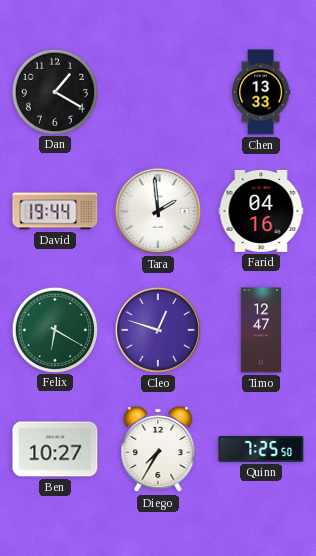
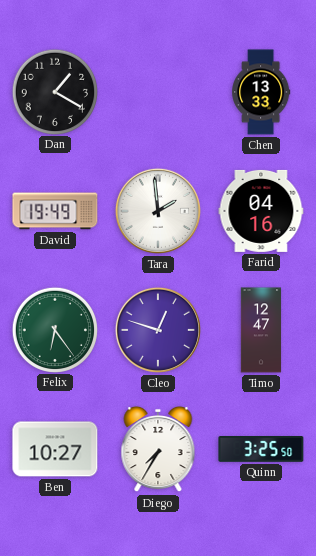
David: 19:44 -> 19:49
Felix: 6:20 -> 6:24
Quinn: 7:25 -> 3:25
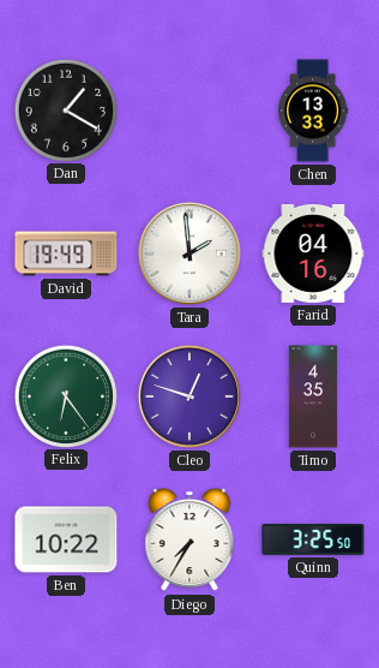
Timo: 12:47 -> 4:35
Ben: 10:27 -> 10:22
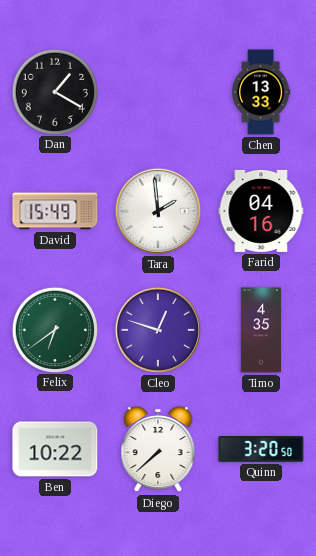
David: 19:49 -> 15:49
Felix: 6:24 -> 6:39
Diego: 7:35 -> 7:38
Quinn: 3:25 -> 3:20
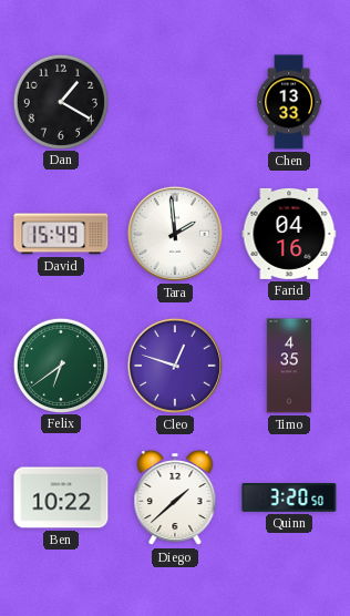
Diego: 7:38 -> 1:38
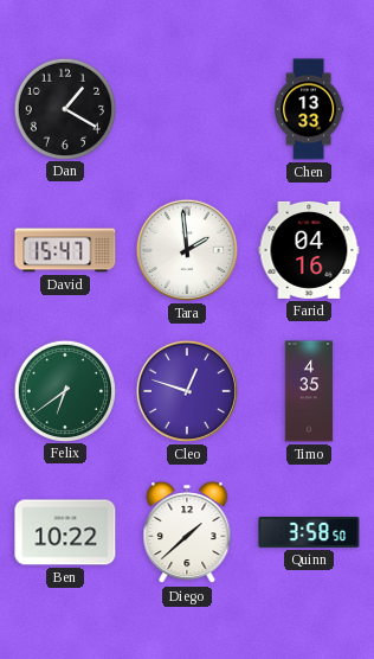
David: 15:49 -> 15:47
Quinn: 3:20 -> 3:58
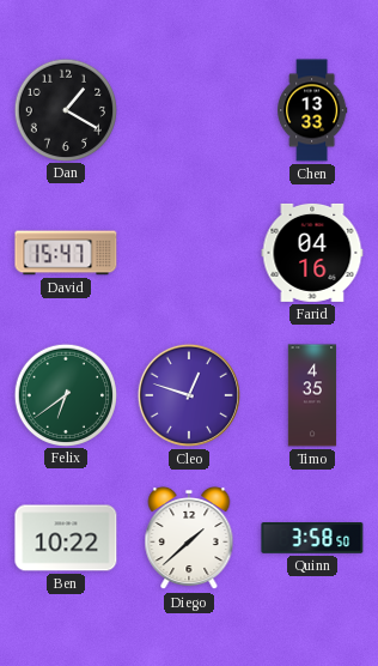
Tara: 1:59 -> none
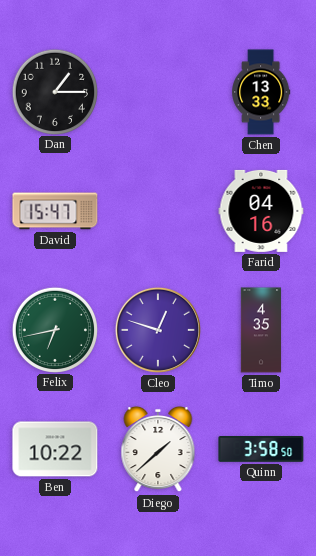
Dan: 1:20 -> 1:15
Felix: 6:39 -> 6:43
